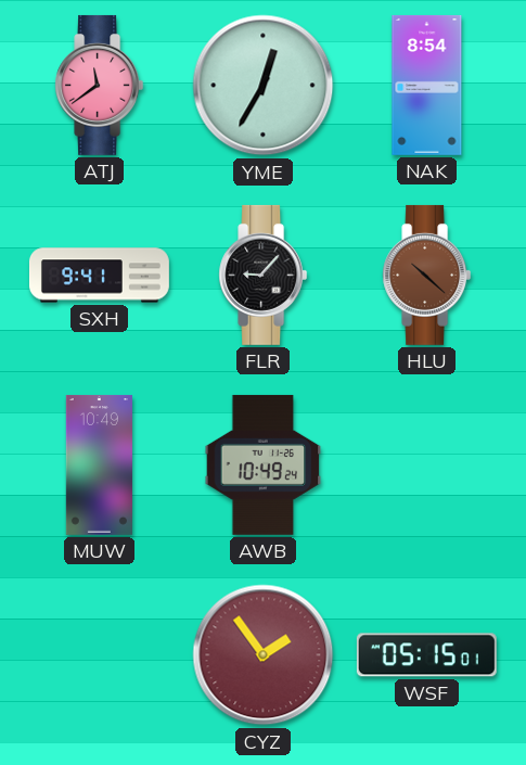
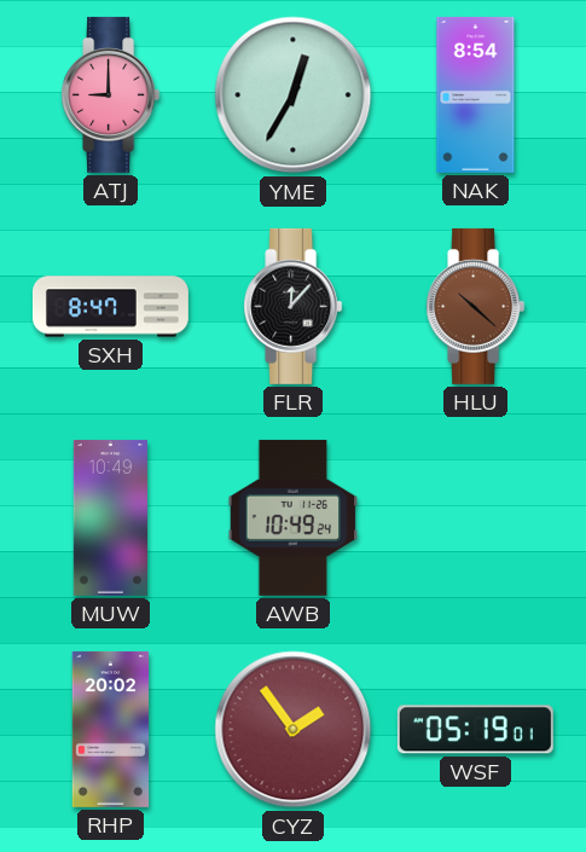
ATJ: 11:39 -> 9:00
SXH: 9:41 -> 8:47
FLR: 9:07 -> 12:07
RHP: none -> 20:02
WSF: 05:15 -> 05:19
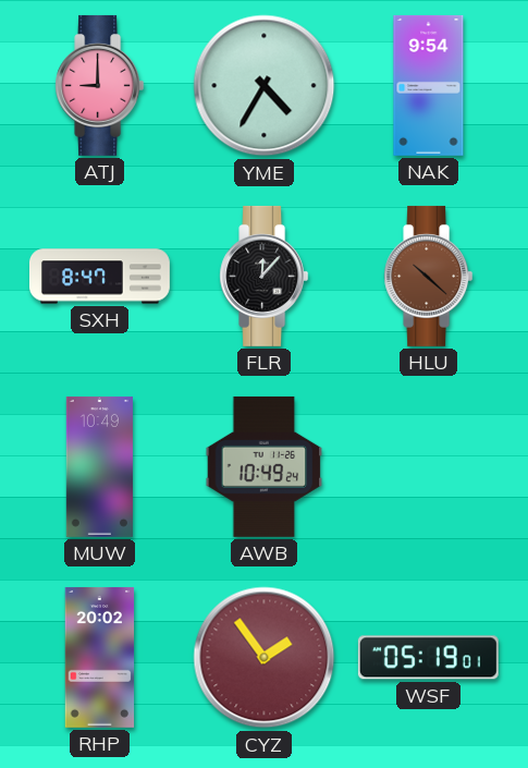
YME: 12:35 -> 4:35
NAK: 8:54 -> 9:54
